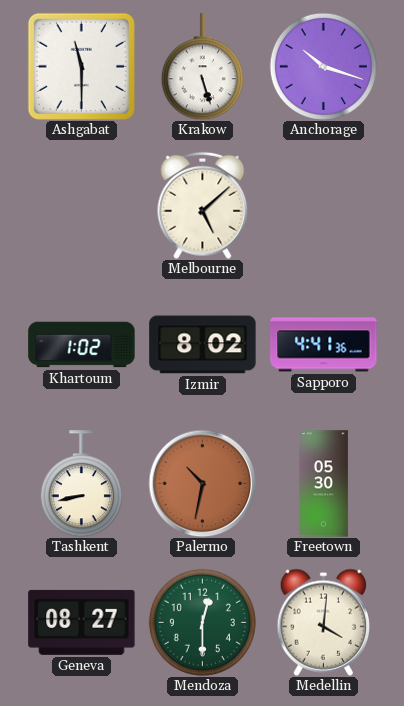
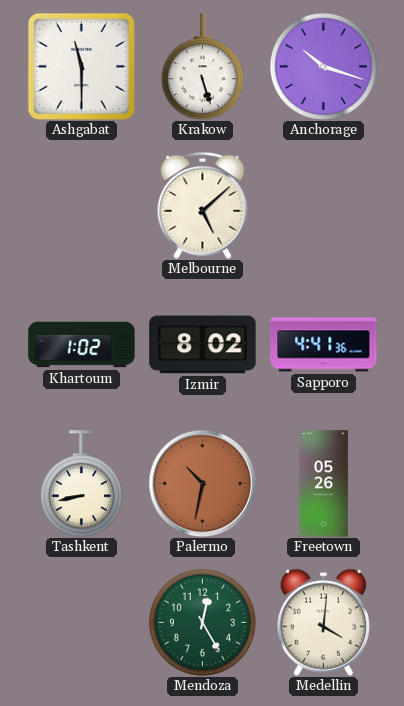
Freetown: 05:30 -> 05:26
Geneva: 08:27 -> none
Mendoza: 12:30 -> 12:25
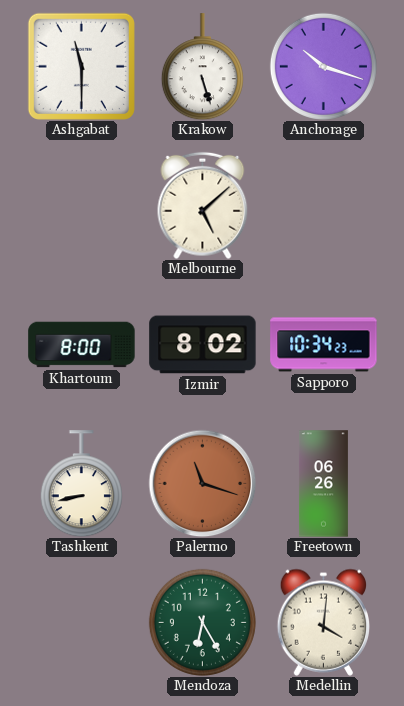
Khartoum: 1:02 -> 8:00
Sapporo: 4:41 -> 10:34
Palermo: 10:32 -> 11:18
Freetown: 05:26 -> 06:26
Mendoza: 12:25 -> 6:25
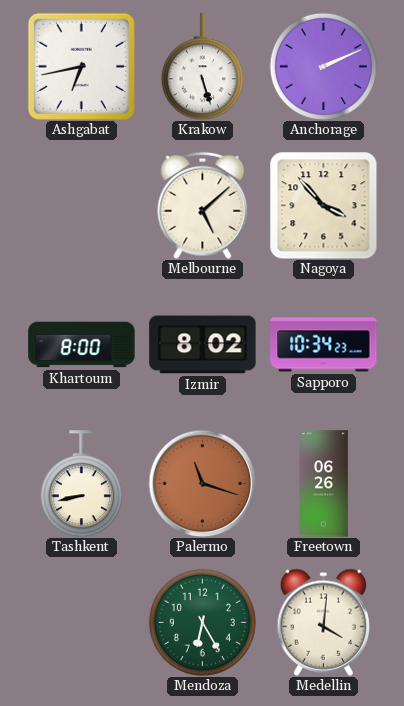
Ashgabat: 11:30 -> 6:43
Anchorage: 10:18 -> 2:11
Nagoya: none -> 3:53
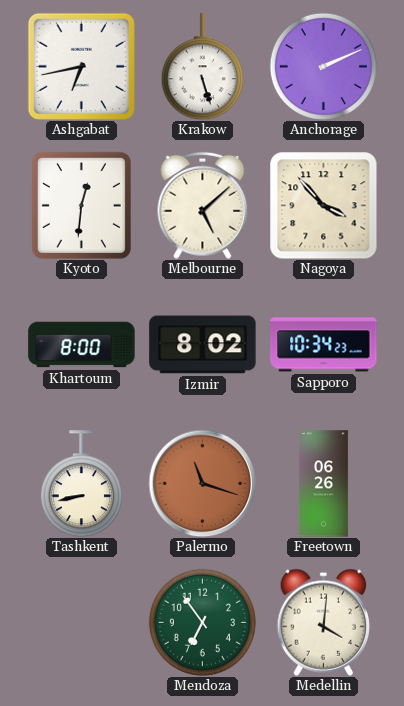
Kyoto: none -> 12:31
Mendoza: 6:25 -> 6:54
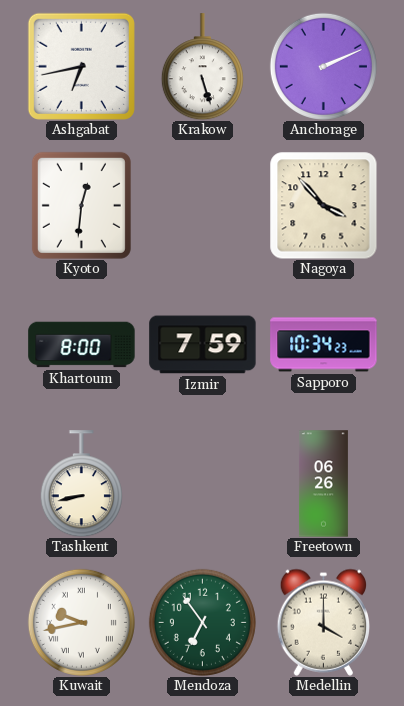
Melbourne: 5:08 -> none
Izmir: 8:02 -> 7:59
Palermo: 11:18 -> none
Kuwait: none -> 9:43
Medellin: 4:01 -> 4:00
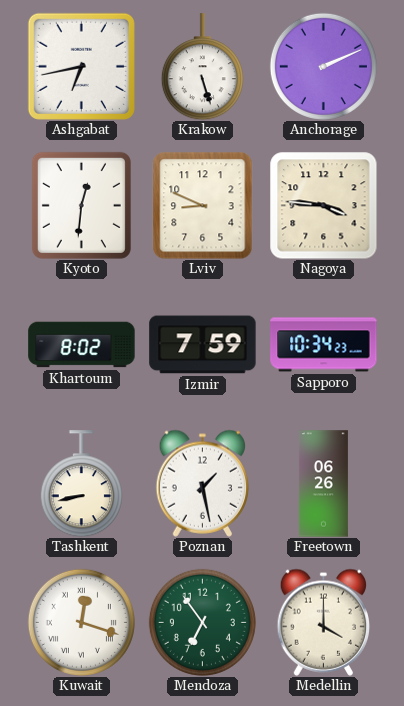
Lviv: none -> 8:49
Nagoya: 3:53 -> 3:46
Khartoum: 8:00 -> 8:02
Poznan: none -> 1:28
Kuwait: 9:43 -> 12:18
